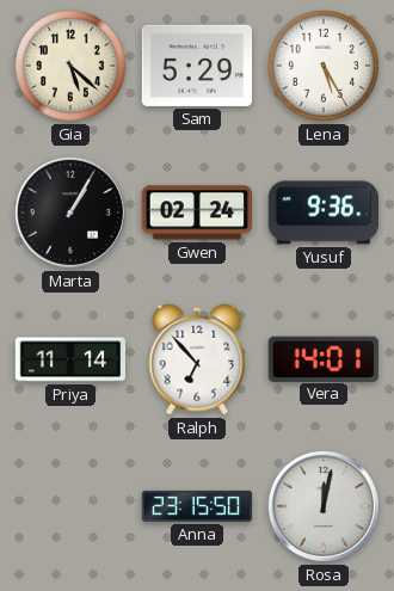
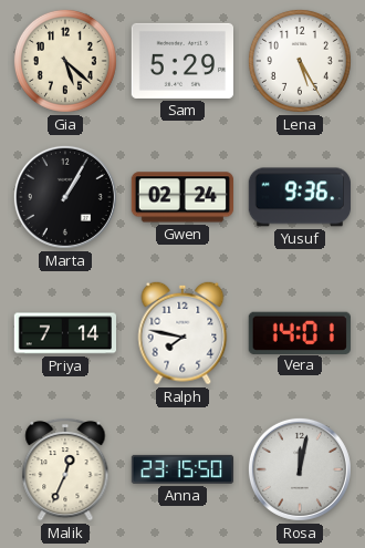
Priya: 11:14 -> 7:14
Ralph: 6:53 -> 7:47
Malik: none -> 12:34
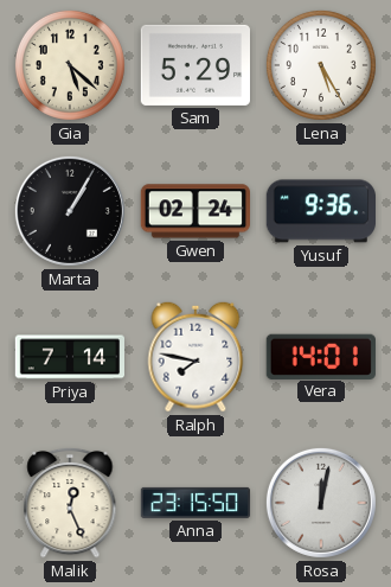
Malik: 12:34 -> 12:26
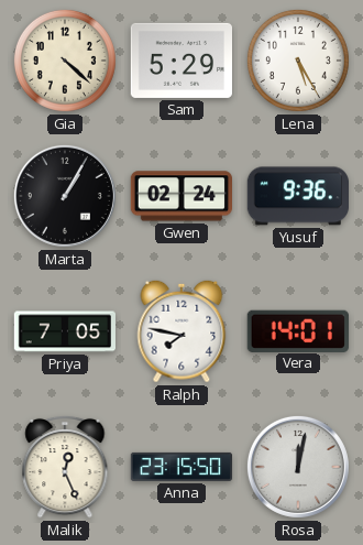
Gia: 5:22 -> 4:22
Priya: 7:14 -> 7:05
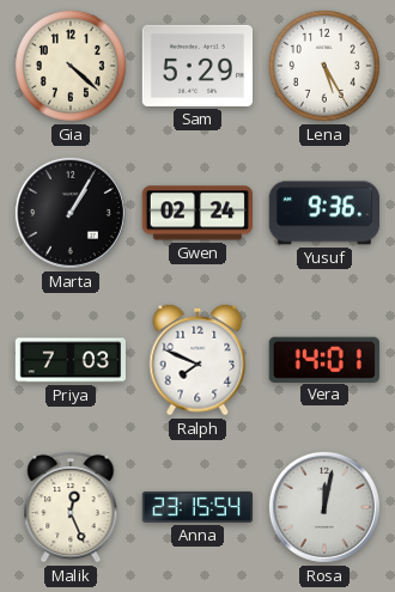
Priya: 7:05 -> 7:03
Ralph: 7:47 -> 7:49
Anna: 23:15:50 -> 23:15:54
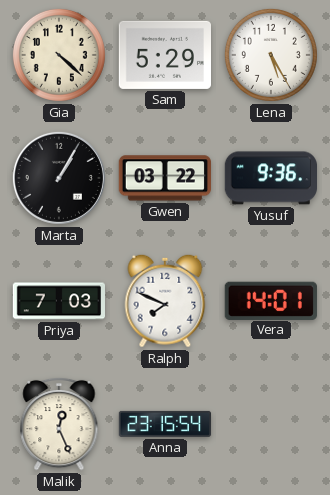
Gwen: 02:24 -> 03:22
Rosa: 12:02 -> none
